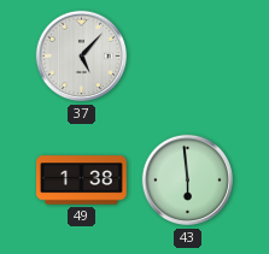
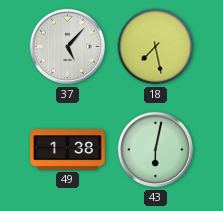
18: none -> 7:28
43: 5:59 -> 6:02
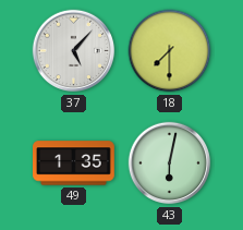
18: 7:28 -> 7:30
49: 1:38 -> 1:35
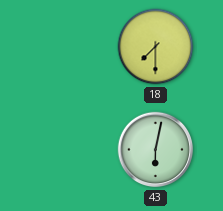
37: 5:07 -> none
49: 1:35 -> none
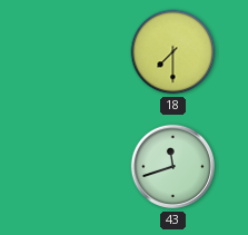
43: 6:02 -> 11:42
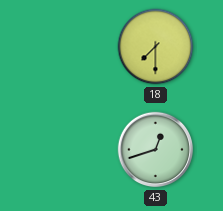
43: 11:42 -> 12:42
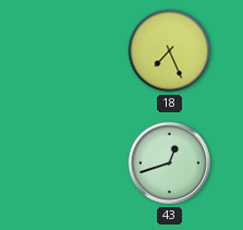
18: 7:30 -> 7:26
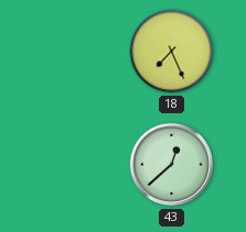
43: 12:42 -> 12:38
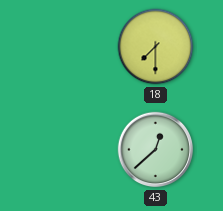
18: 7:26 -> 7:30
